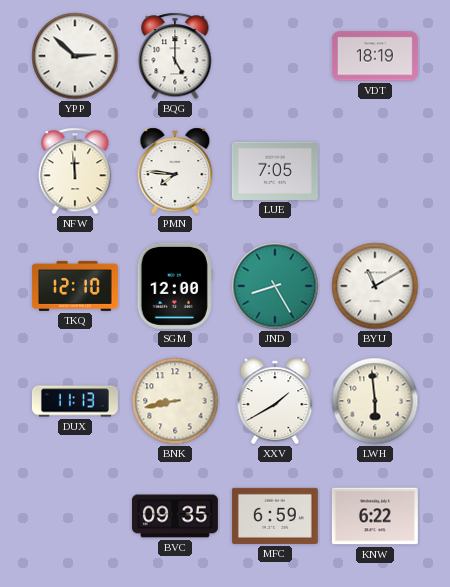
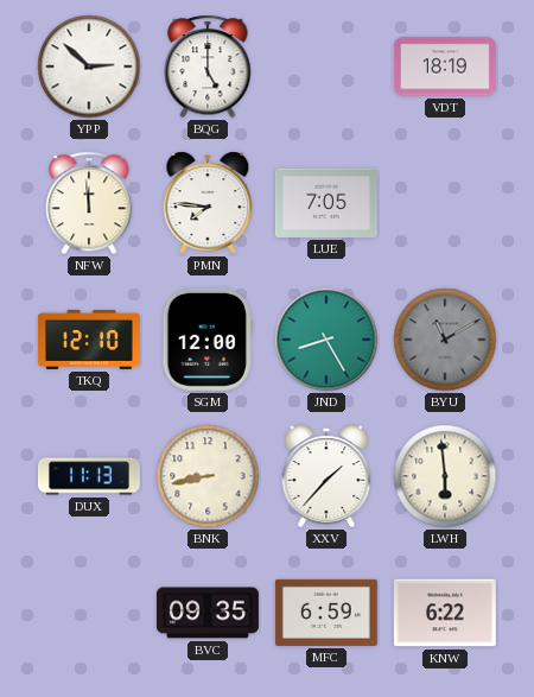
BYU dial: white -> grey
XXV: 1:40 -> 1:37
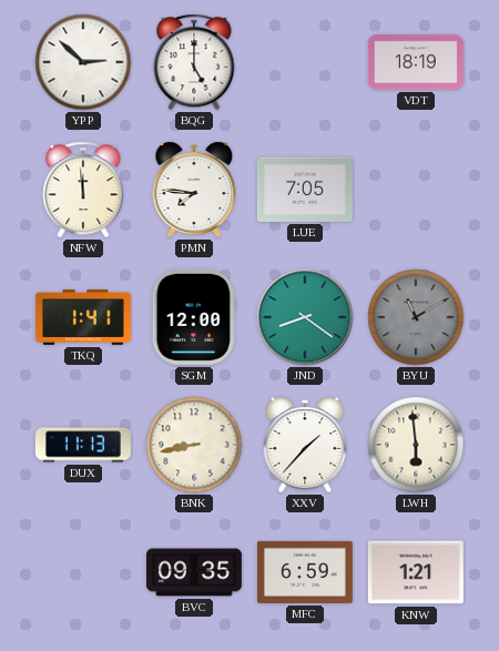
TKQ: 12:10 -> 1:41
JND: 8:25 -> 8:21
KNW: 6:22 -> 1:21
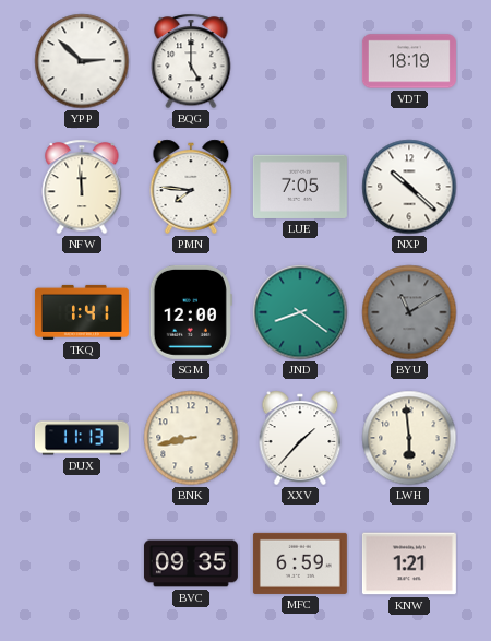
NXP: none -> 10:22
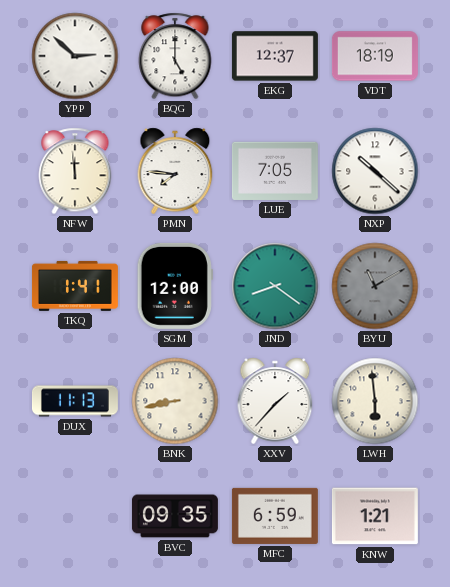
EKG: none -> 12:37
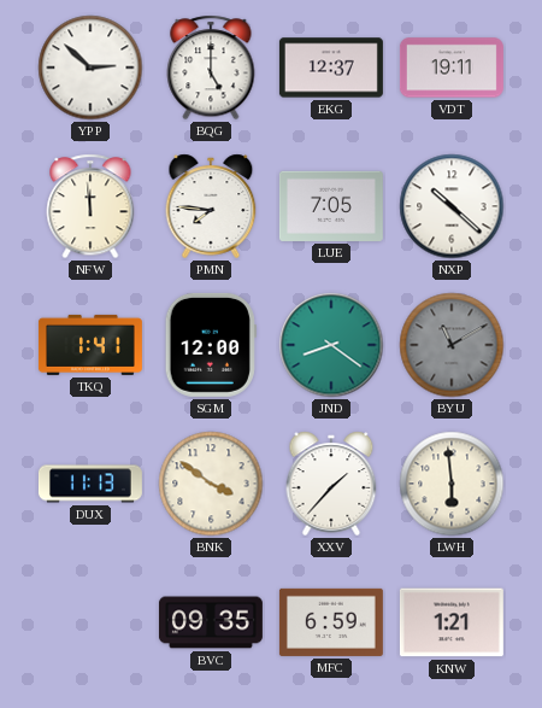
VDT: 18:19 -> 19:11
BNK: 8:43 -> 3:51
